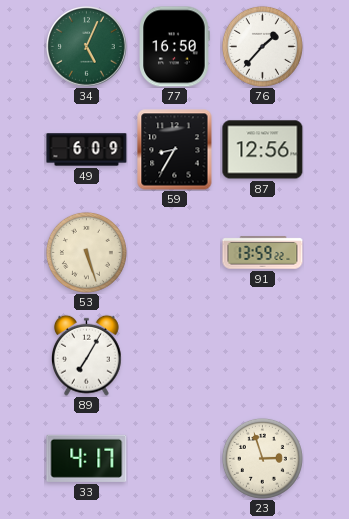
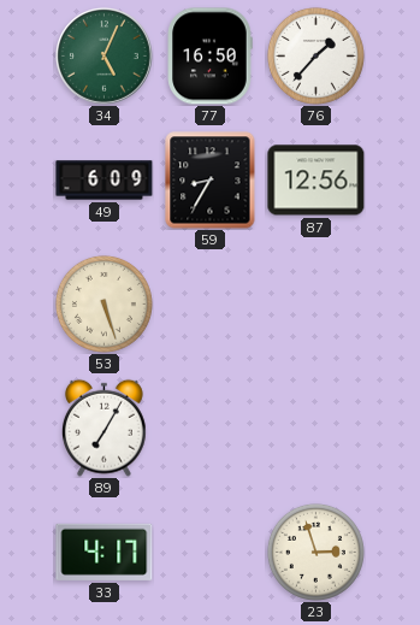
91: 13:59 -> none
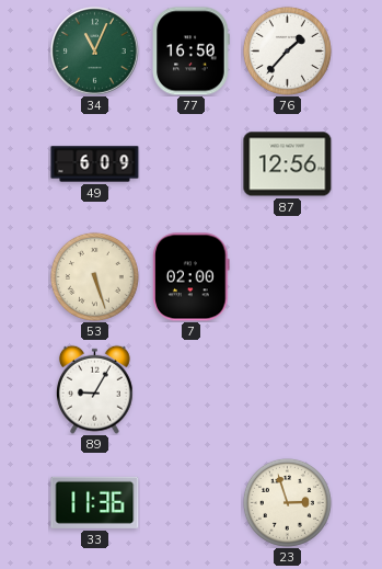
34: 5:04 -> 11:04
59: 8:35 -> none
7: none -> 02:00
89: 7:05 -> 9:05
33: 4:17 -> 11:36
